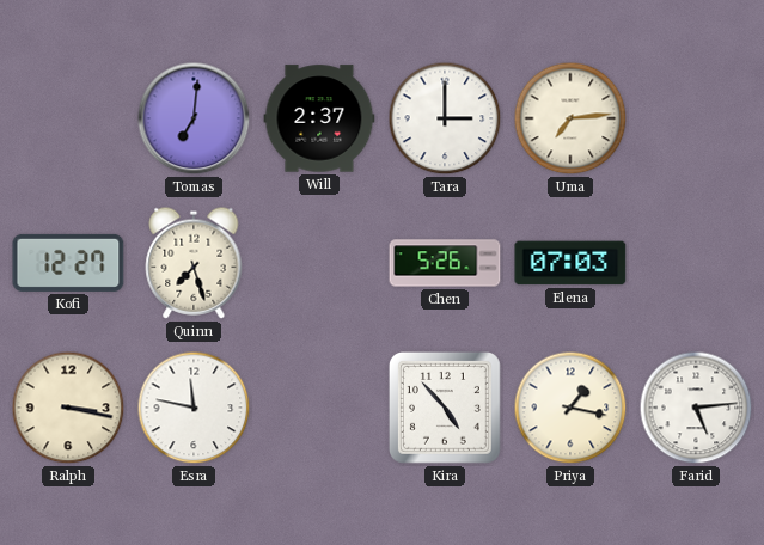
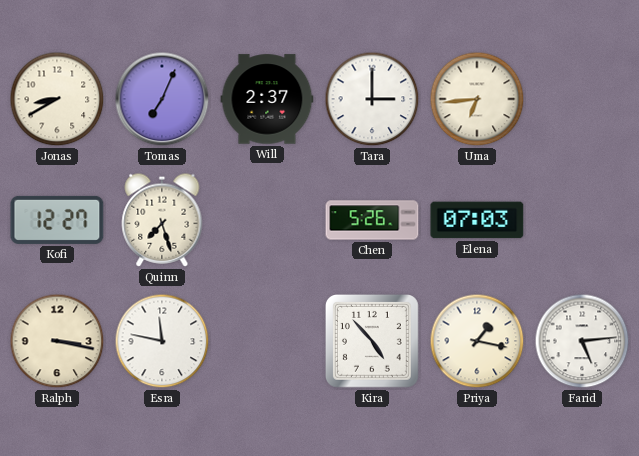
Jonas: none -> 8:40
Tomas: 7:01 -> 7:04
Uma: 7:14 -> 6:44
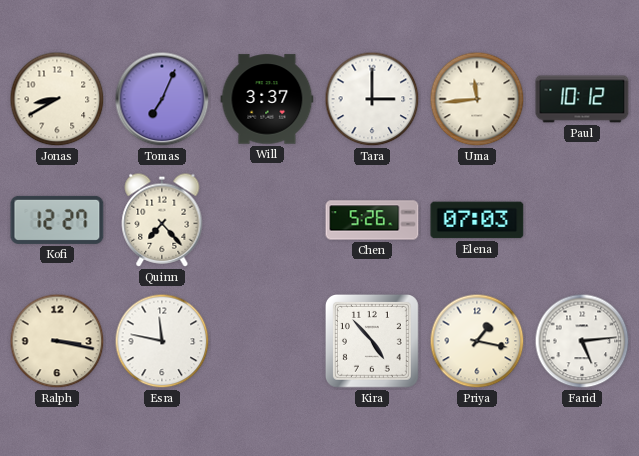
Will: 2:37 -> 3:37
Uma: 6:44 -> 11:44
Paul: none -> 10:12
Quinn: 7:27 -> 7:23
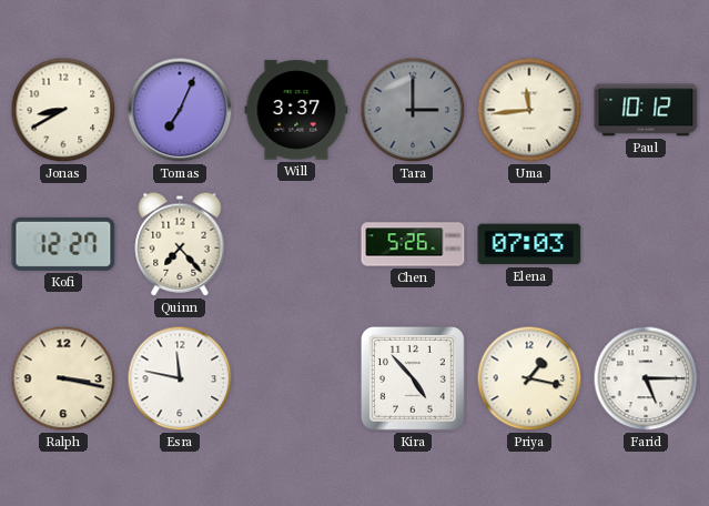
Tara dial: white -> grey
Farid: 5:14 -> 5:15
